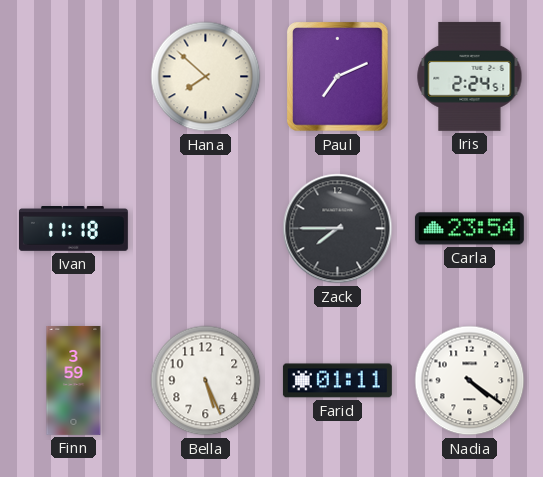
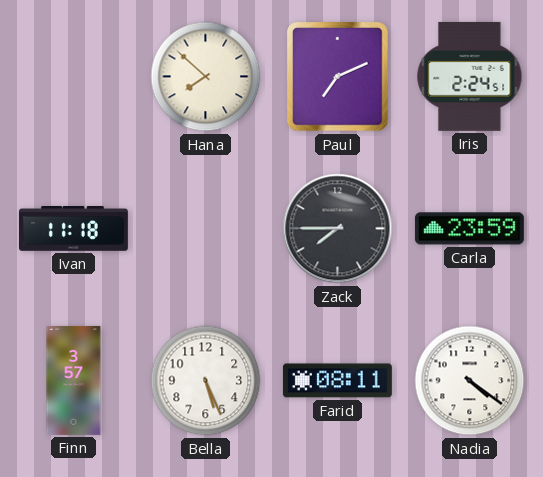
Carla: 23:54 -> 23:59
Finn: 3:59 -> 3:57
Farid: 01:11 -> 08:11
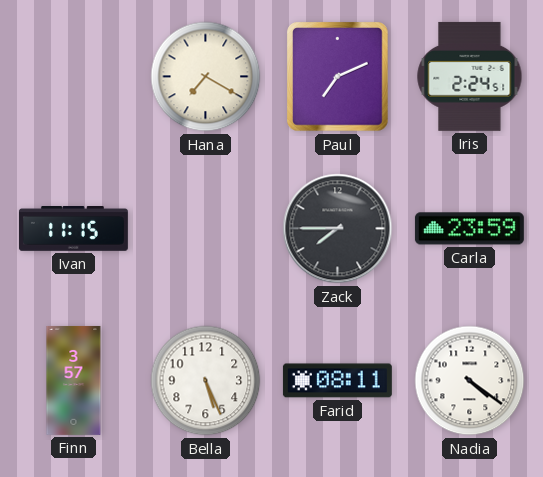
Hana: 7:52 -> 7:20
Ivan: 11:18 -> 11:15
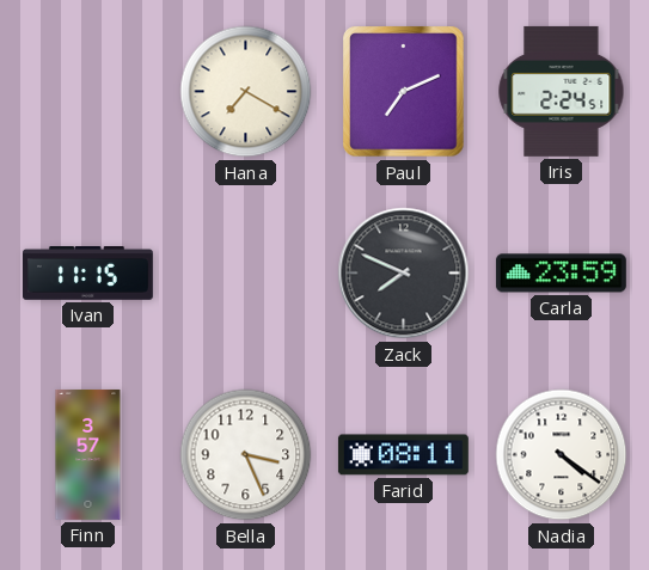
Zack: 7:45 -> 7:49
Bella: 5:26 -> 3:26
